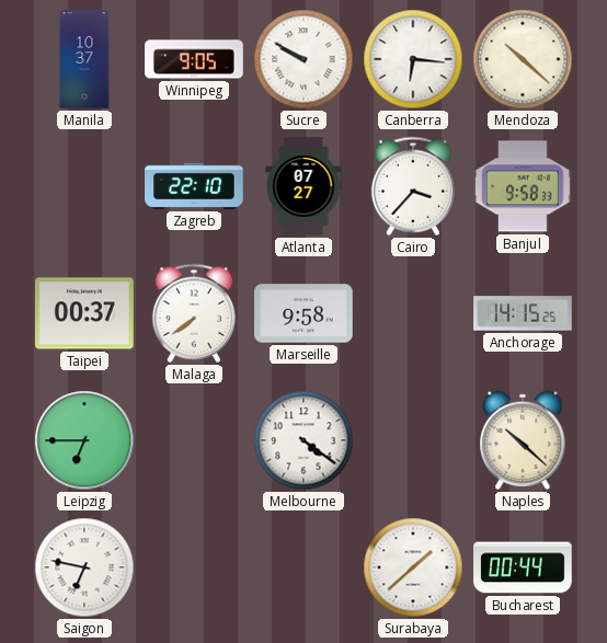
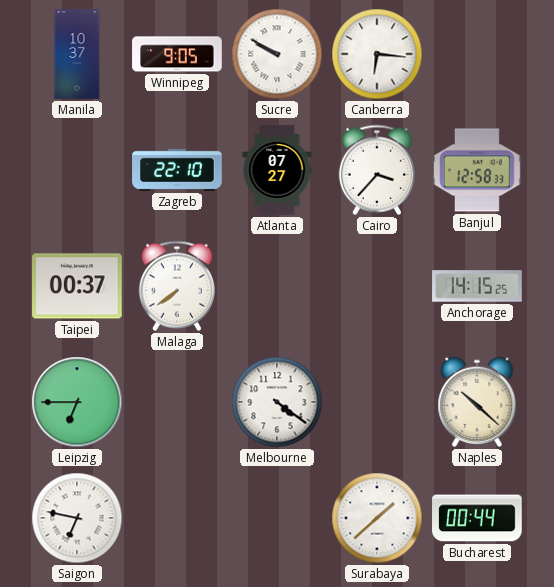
Mendoza: 10:22 -> none
Banjul: 9:58 -> 12:58
Marseille: 9:58 -> none
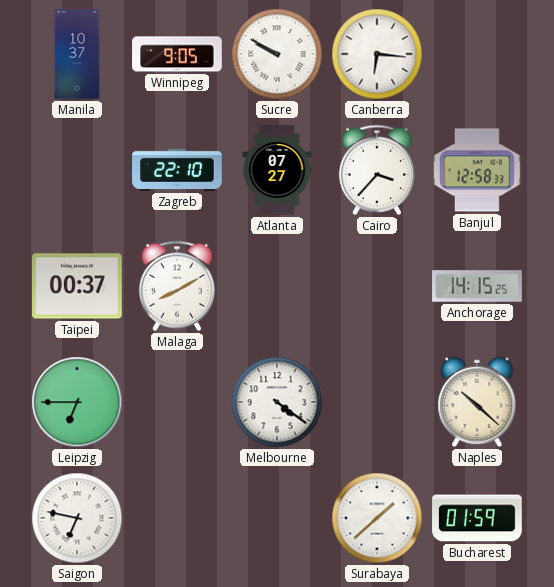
Malaga: 7:39 -> 8:10
Bucharest: 00:44 -> 01:59
